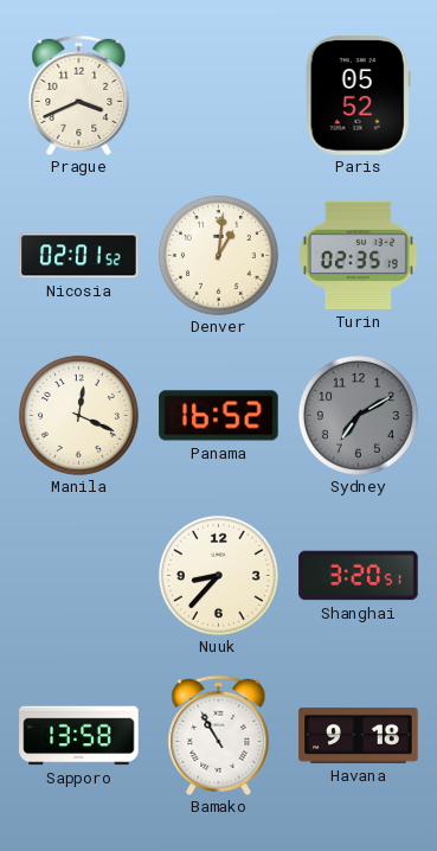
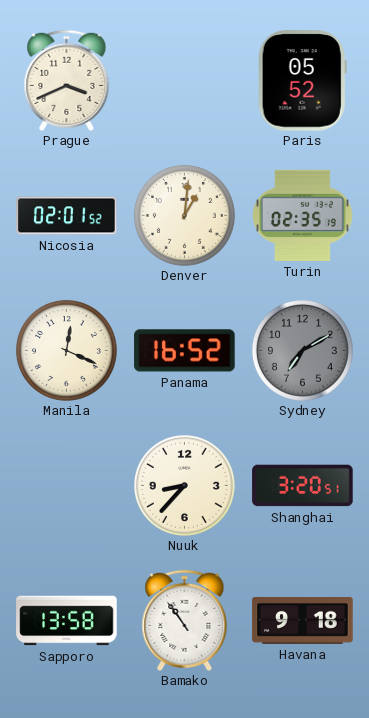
Bamako: 10:55 -> 10:54
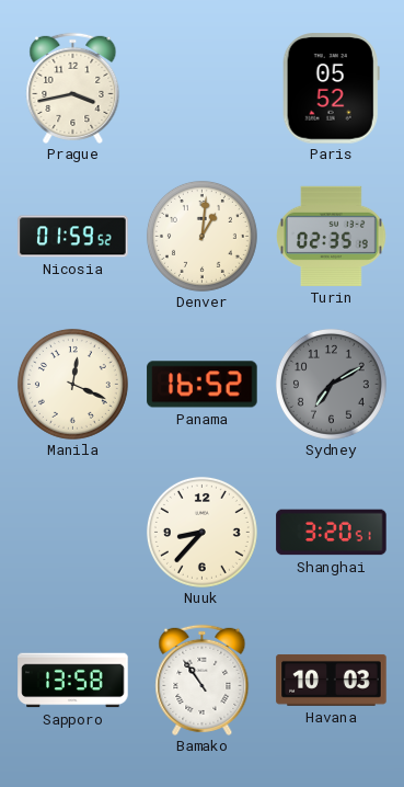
Prague: 3:41 -> 3:43
Nicosia: 02:01 -> 01:59
Havana: 9:18 -> 10:03
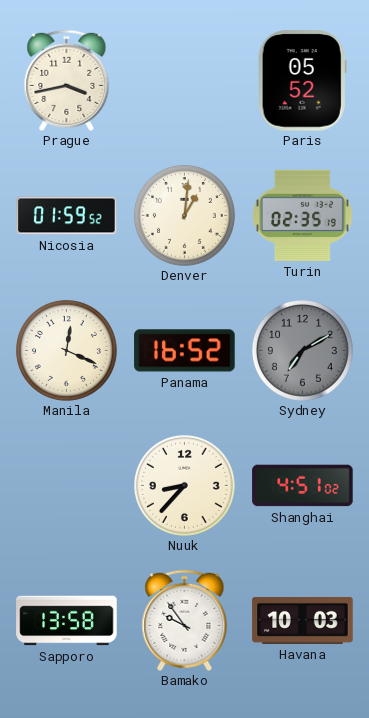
Shanghai: 3:20 -> 4:51
Bamako: 10:54 -> 9:54
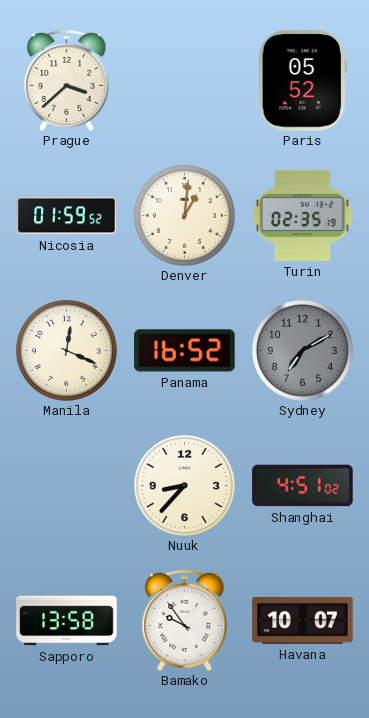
Prague: 3:43 -> 3:38
Havana: 10:03 -> 10:07
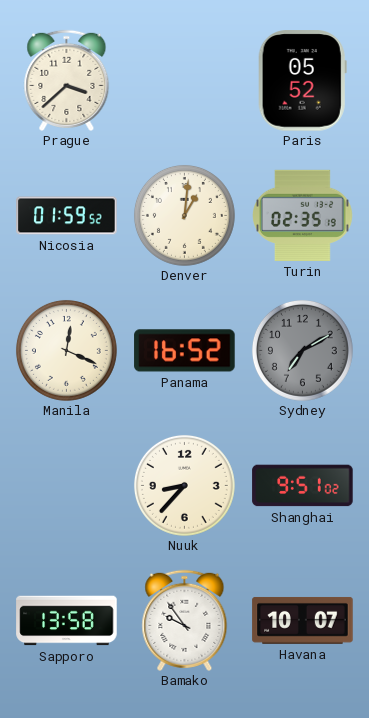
Shanghai: 4:51 -> 9:51
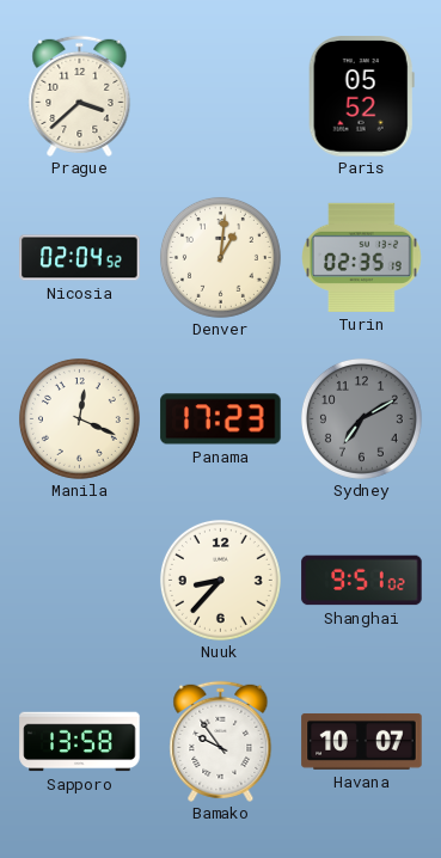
Nicosia: 01:59 -> 02:04
Panama: 16:52 -> 17:23
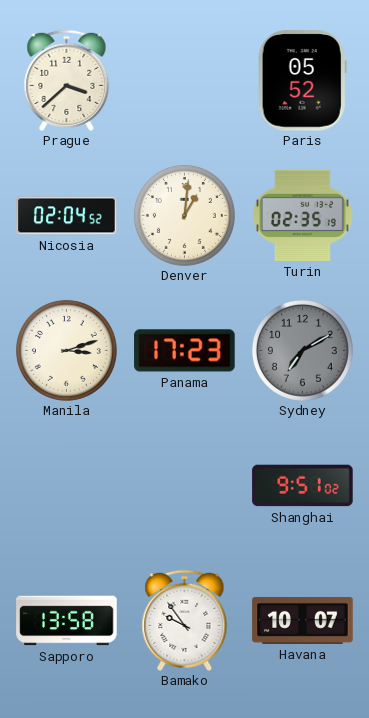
Manila: 12:19 -> 3:12
Nuuk: 8:37 -> none
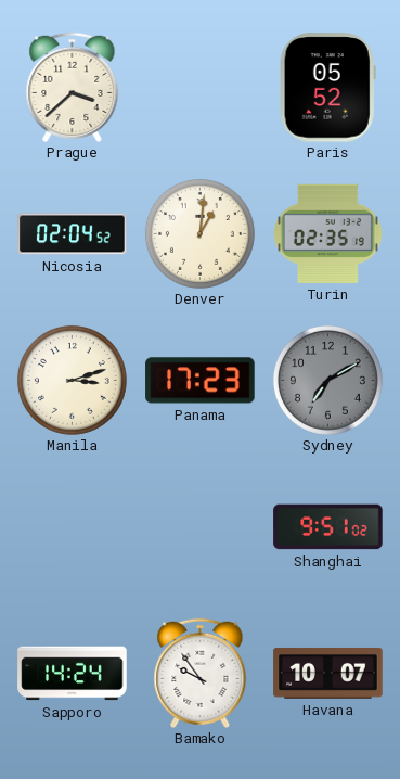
Sapporo: 13:58 -> 14:24
